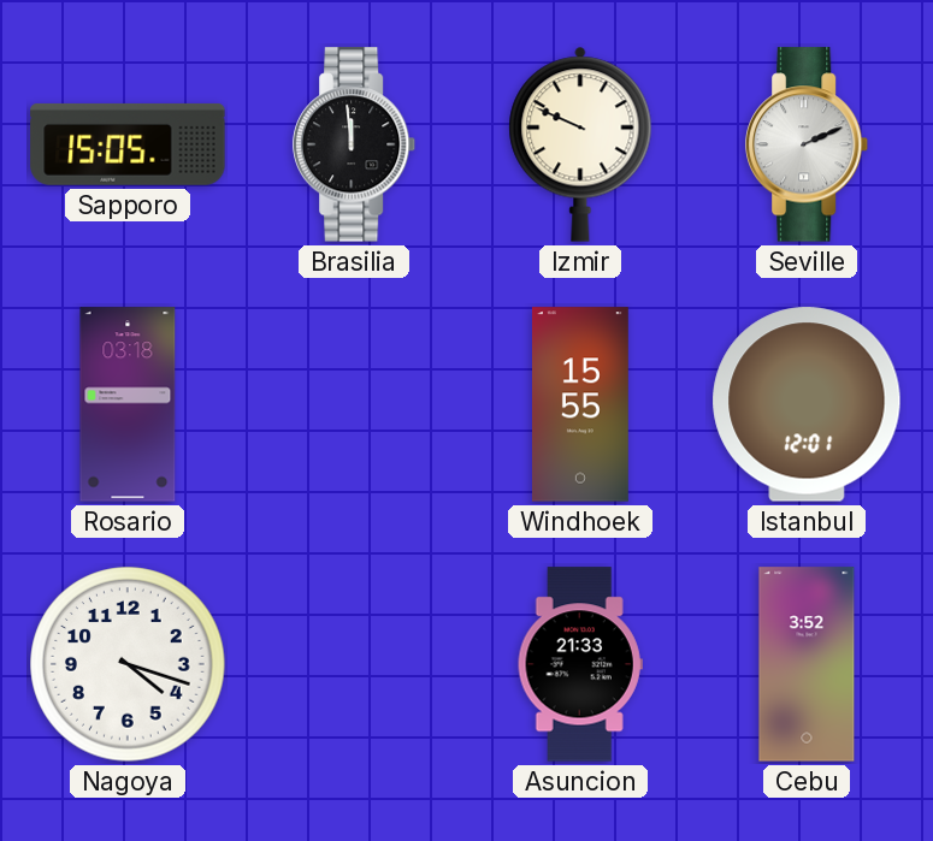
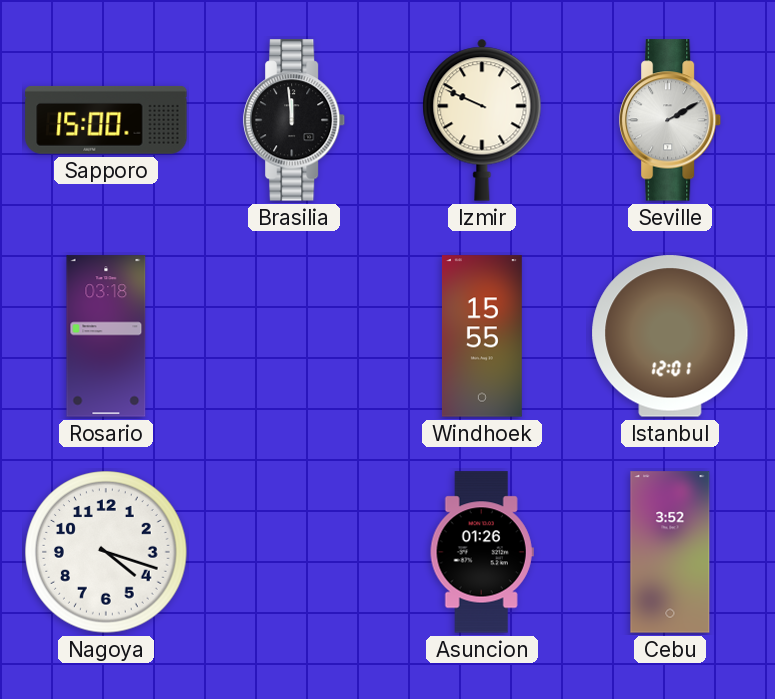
Sapporo: 15:05 -> 15:00
Seville: 2:11 -> 2:10
Asuncion: 21:33 -> 01:26
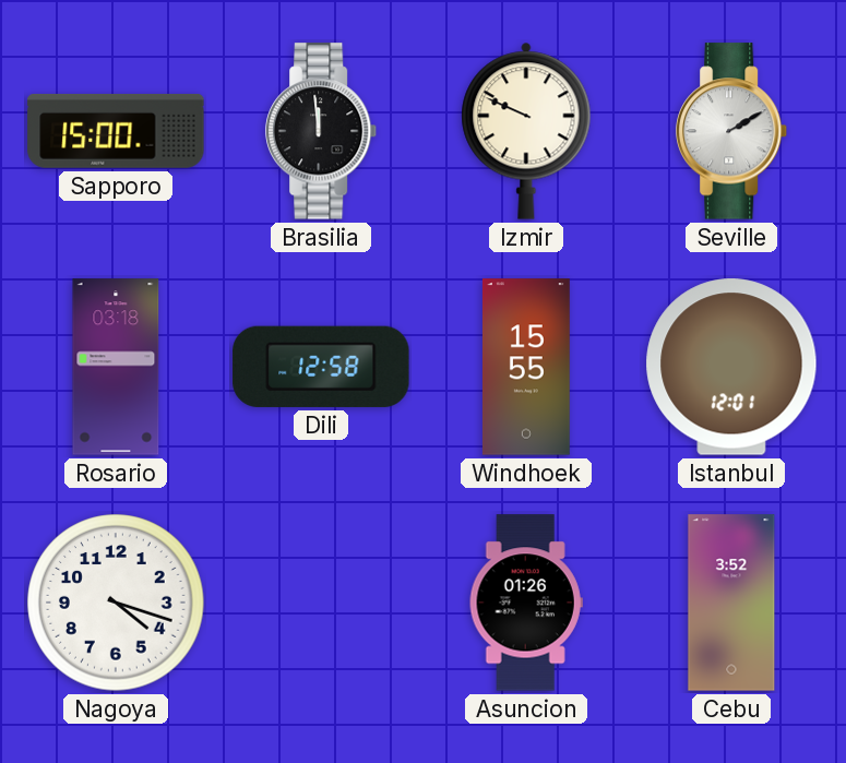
Dili: none -> 12:58
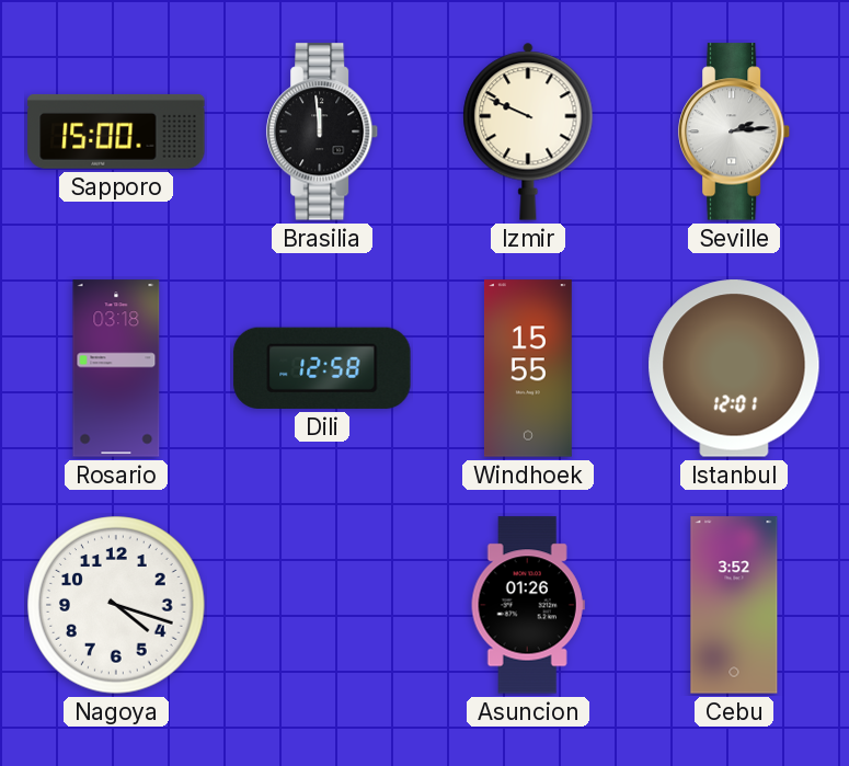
Seville: 2:10 -> 2:14
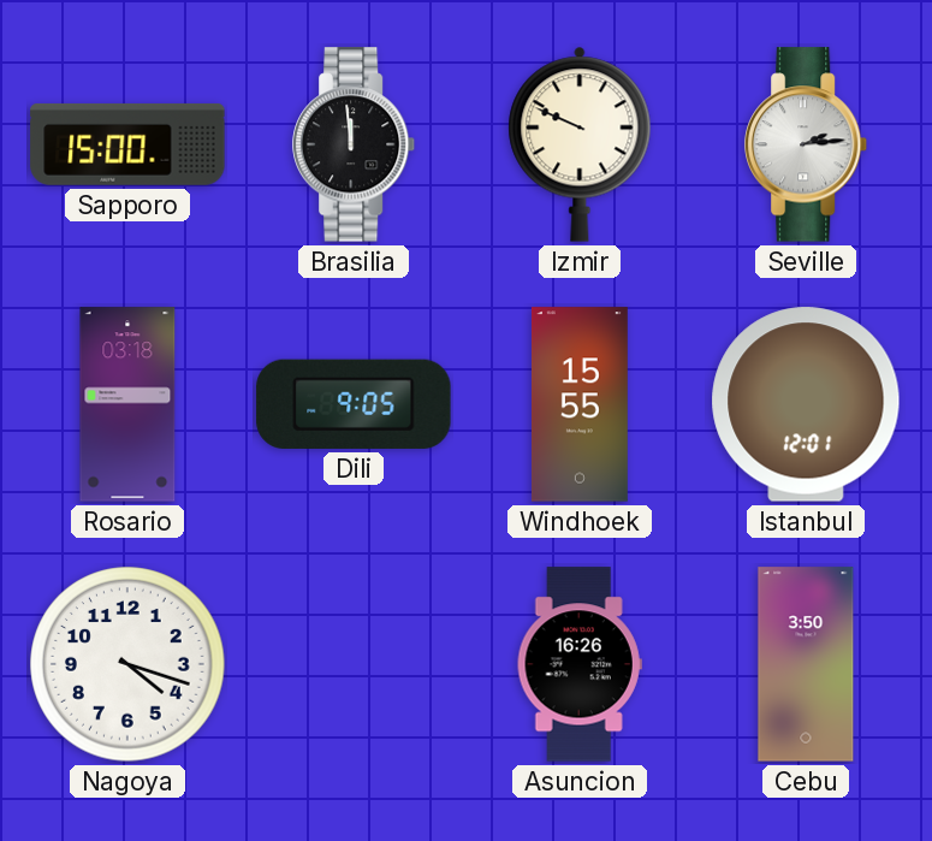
Dili: 12:58 -> 9:05
Asuncion: 01:26 -> 16:26
Cebu: 3:52 -> 3:50
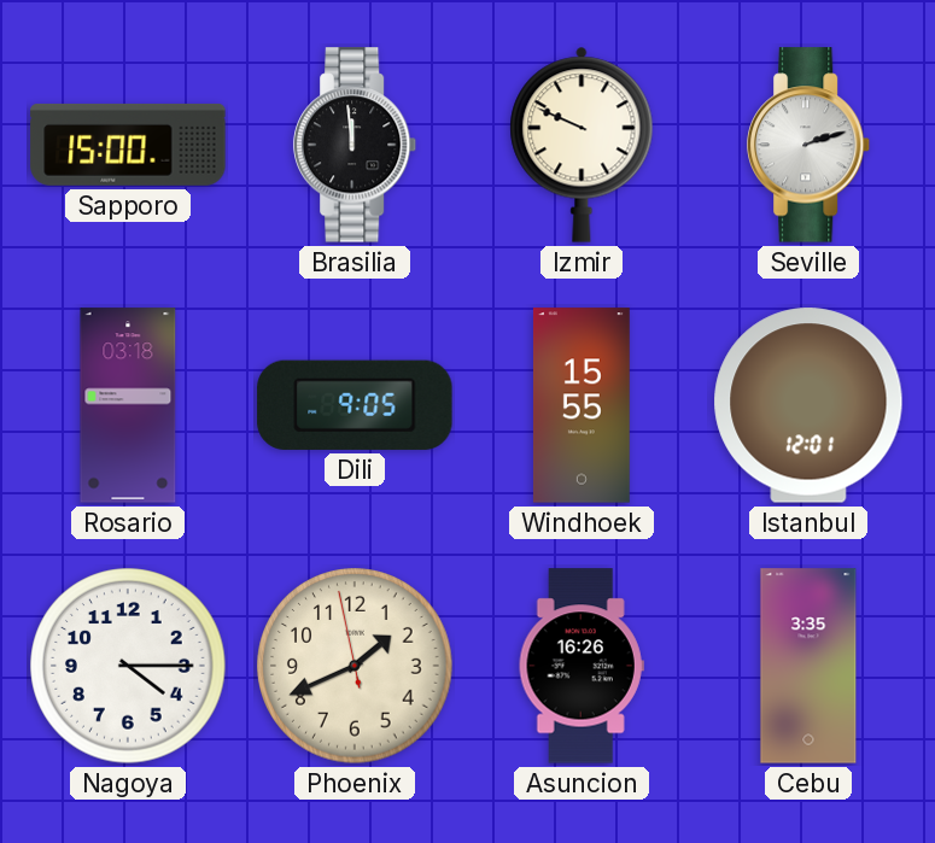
Seville: 2:14 -> 2:12
Nagoya: 4:18 -> 4:15
Phoenix: none -> 1:40
Cebu: 3:50 -> 3:35
